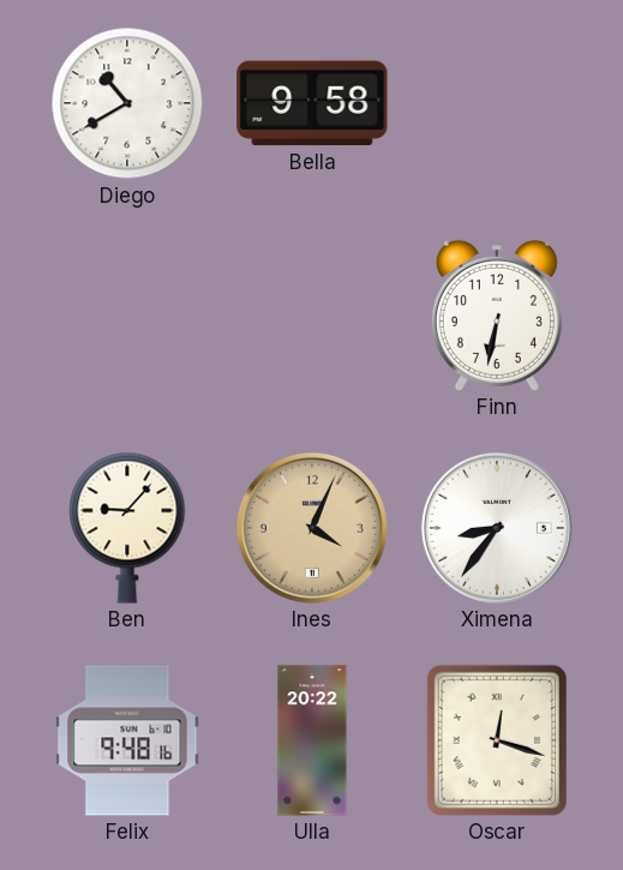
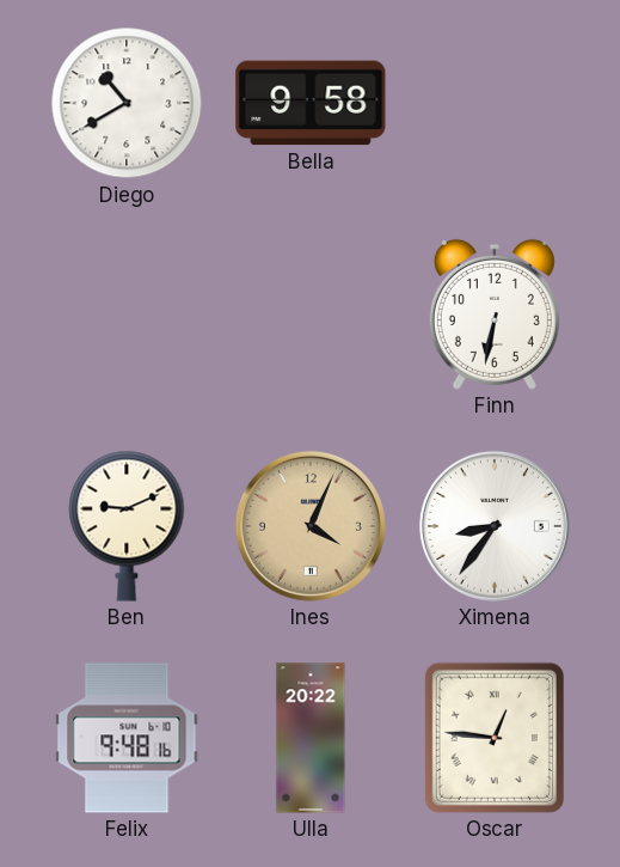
Ben: 9:07 -> 9:11
Oscar: 12:18 -> 12:46
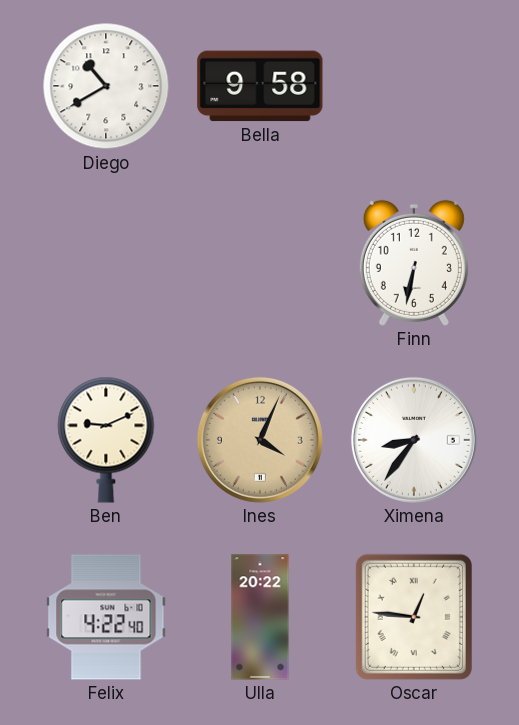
Felix: 9:48 -> 4:22
